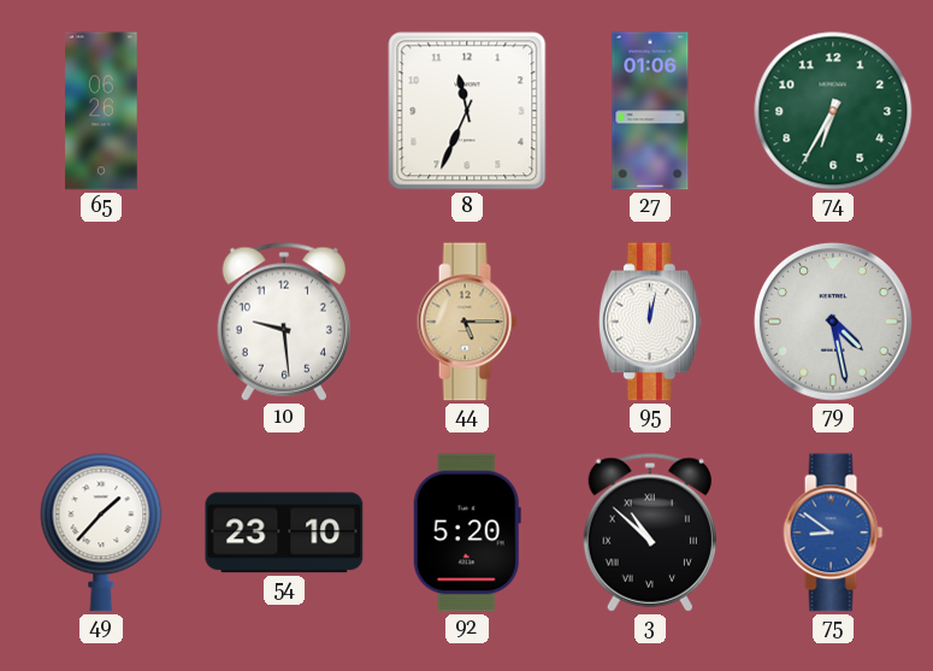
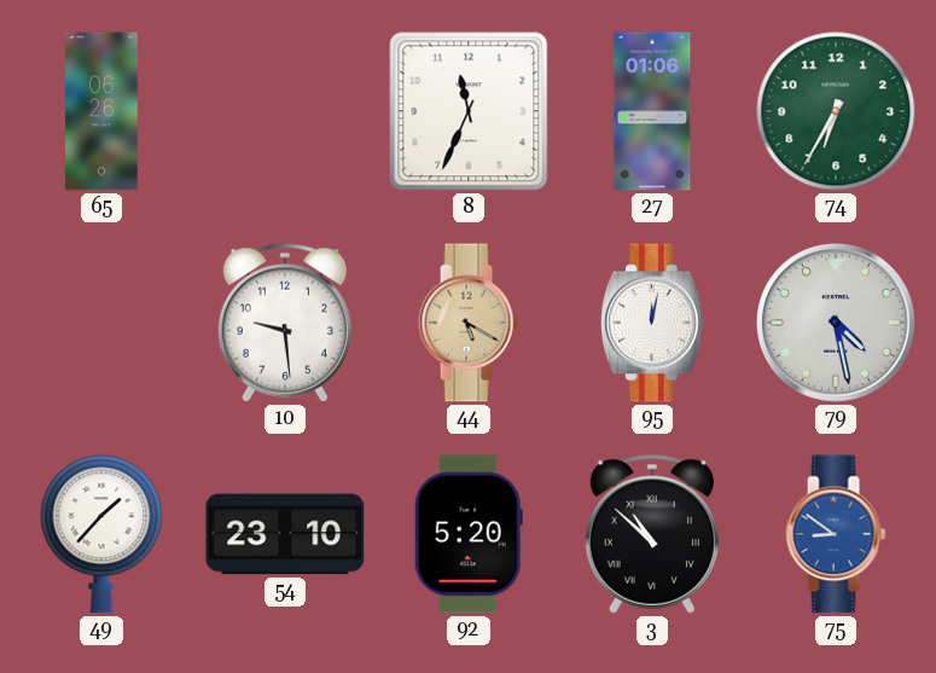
44: 5:15 -> 5:20
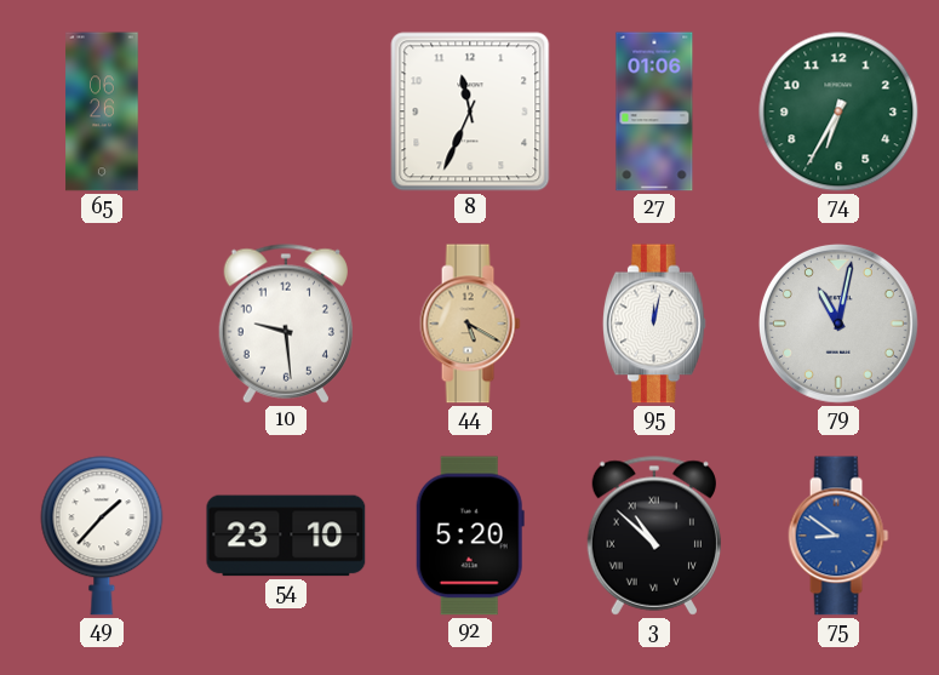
79: 4:28 -> 11:02
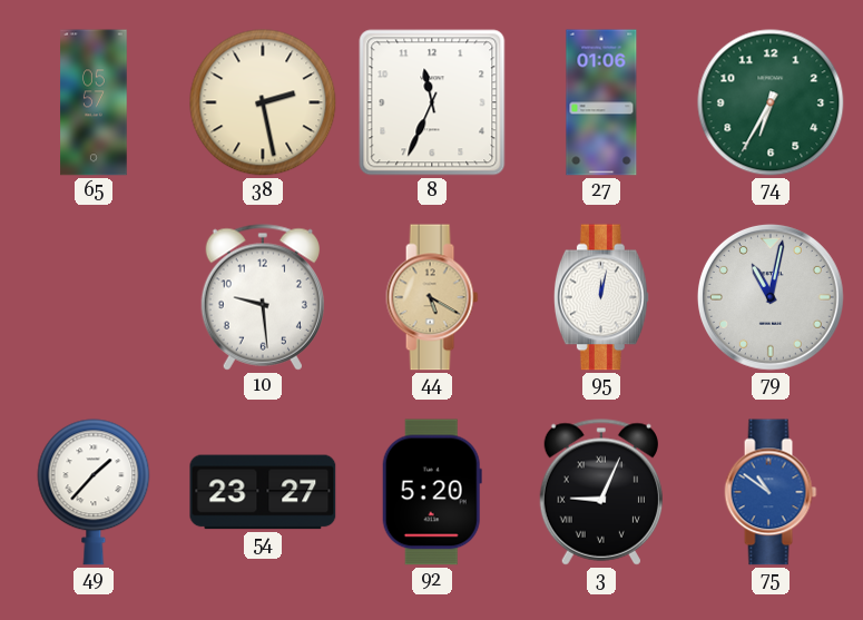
65: 06:26 -> 05:57
38: none -> 2:28
54: 23:10 -> 23:27
3: 10:52 -> 9:04
75: 8:51 -> 10:51
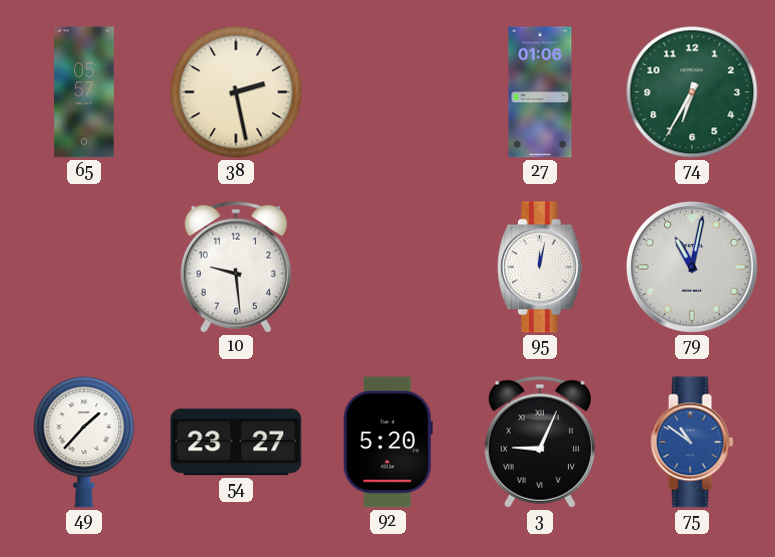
8: 11:34 -> none
44: 5:20 -> none
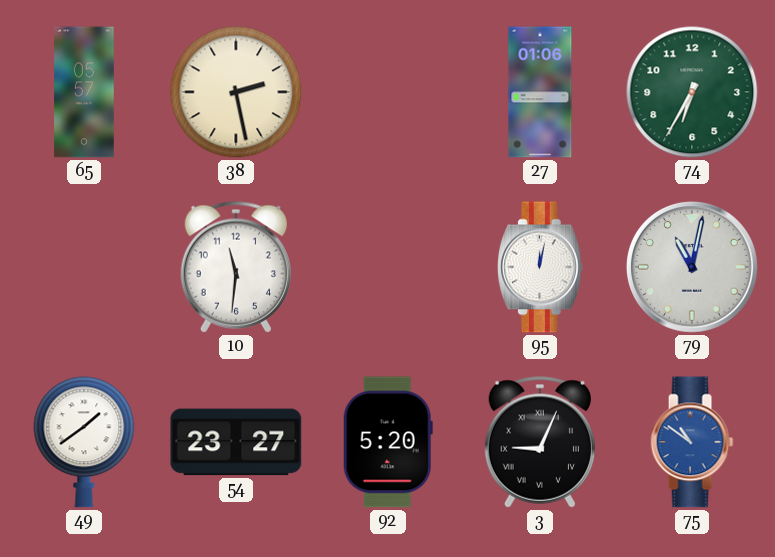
10: 9:29 -> 11:31
49: 1:37 -> 1:39
